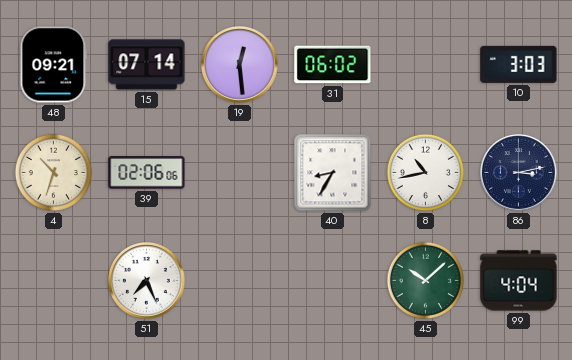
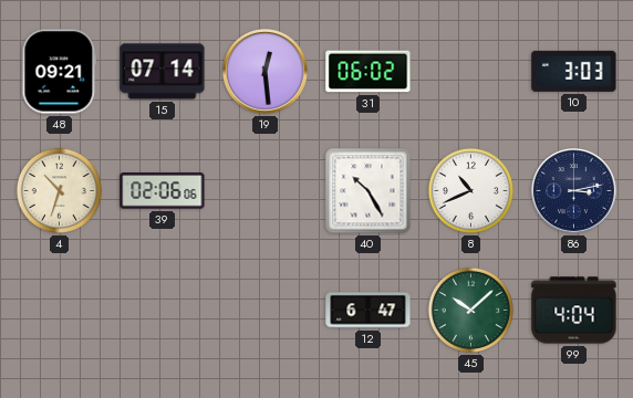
40: 8:35 -> 10:25
8: 10:43 -> 10:41
51: 7:26 -> none
12: none -> 6:47
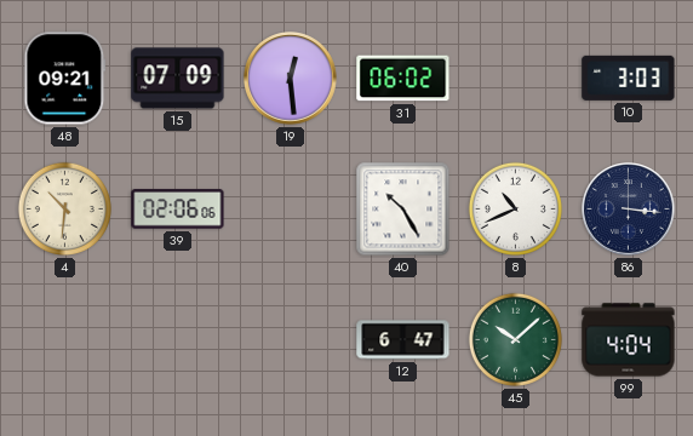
15: 07:14 -> 07:09
4: 10:33 -> 10:31
86: 3:13 -> 3:16
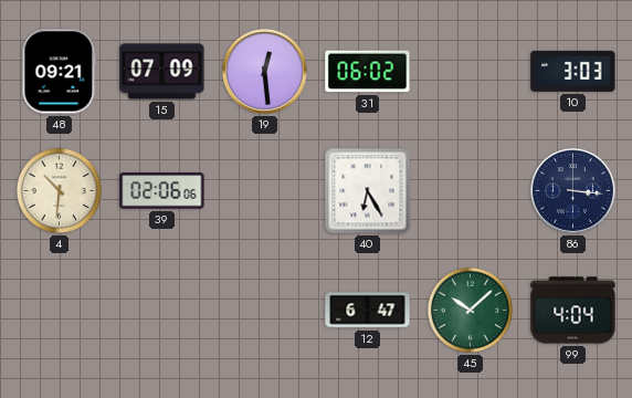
40: 10:25 -> 6:25
8: 10:41 -> none
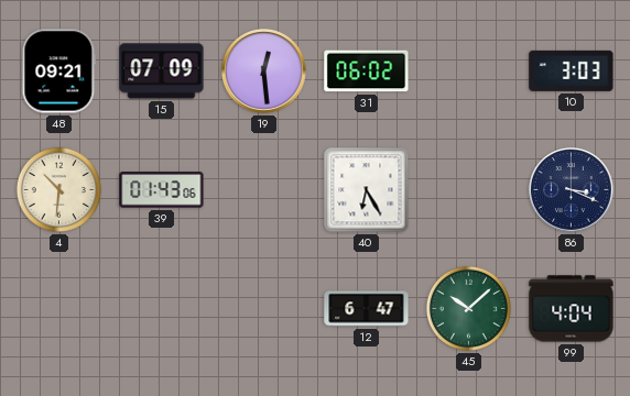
39: 02:06 -> 01:43
86: 3:16 -> 3:19
